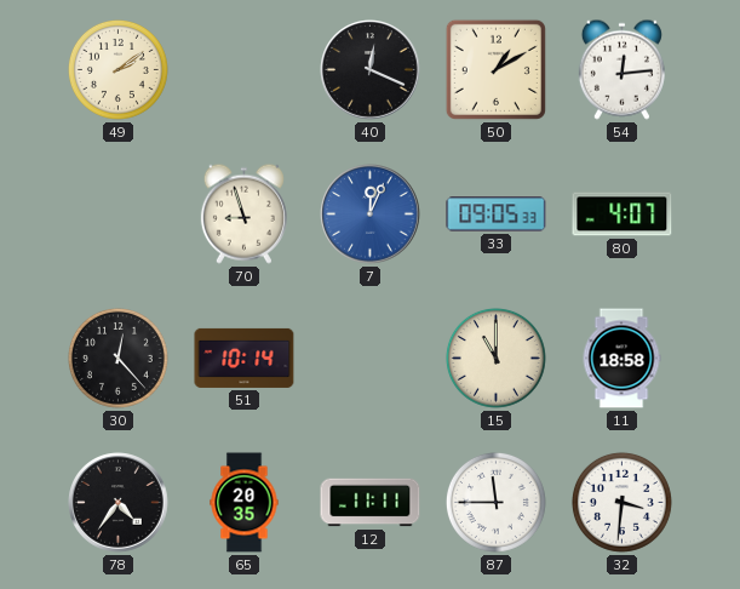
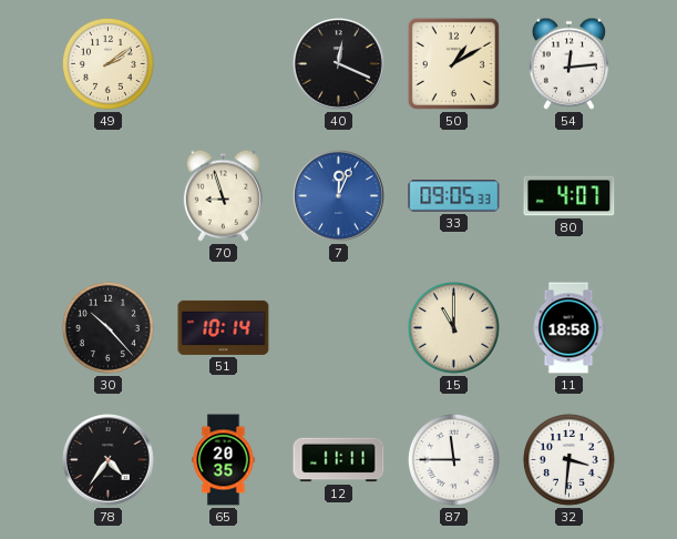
30: 12:23 -> 10:23
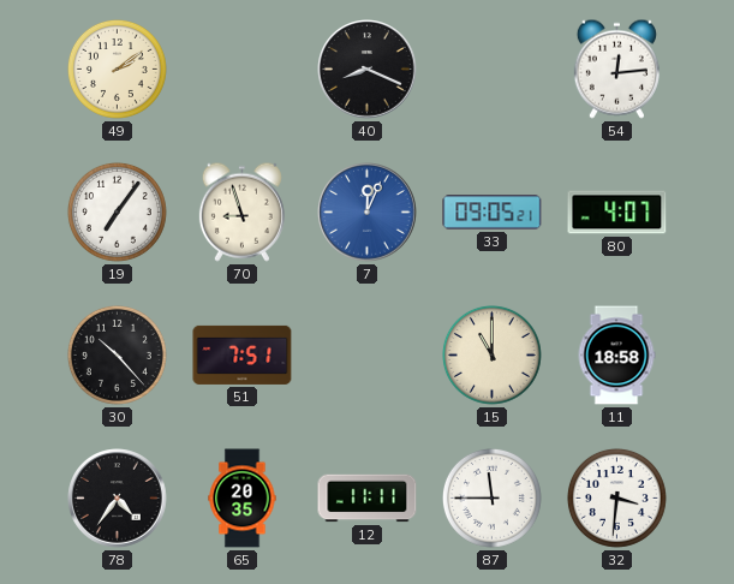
40: 12:19 -> 8:19
50: 1:10 -> none
19: none -> 7:06
33: 09:05:33 -> 09:05:21
51: 10:14 -> 7:51
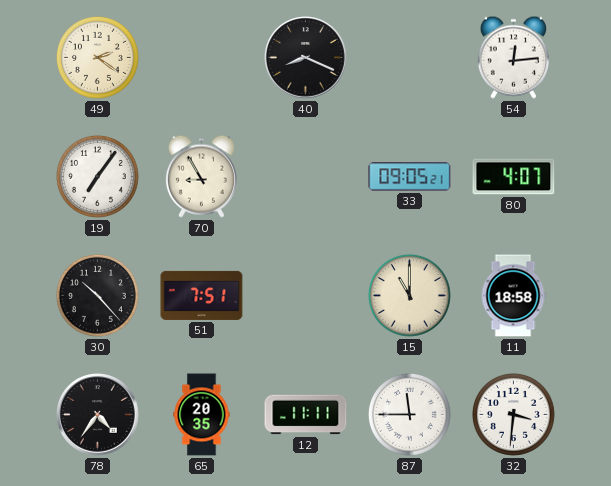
49: 2:09 -> 2:21
70: 8:57 -> 8:55
7: 12:04 -> none
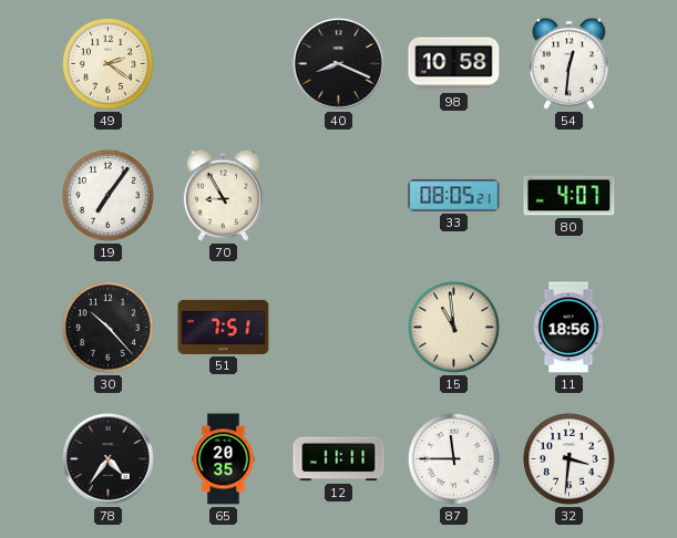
98: none -> 10:58
54: 12:14 -> 12:31
33: 09:05 -> 08:05
15: 11:00 -> 10:59
11: 18:58 -> 18:56
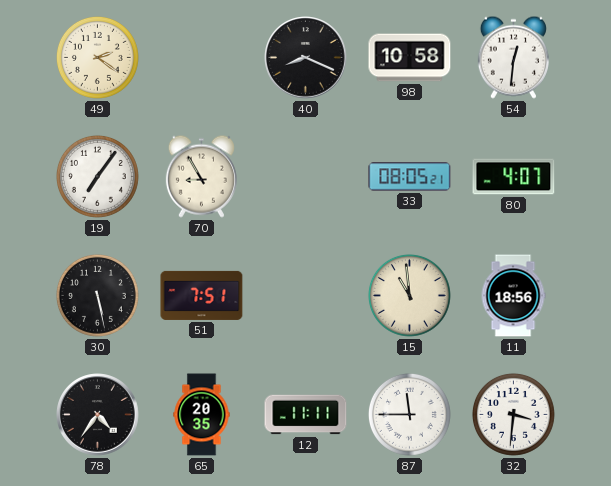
30: 10:23 -> 5:28
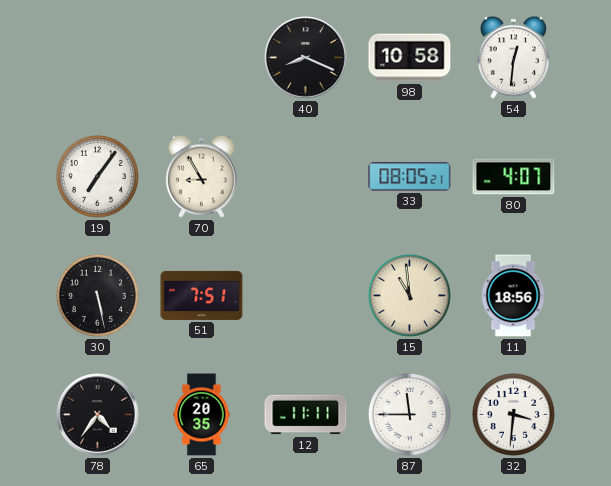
49: 2:21 -> none
